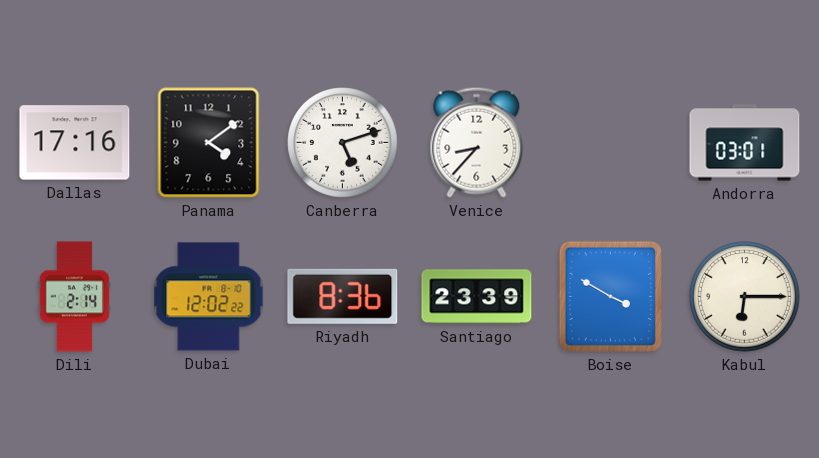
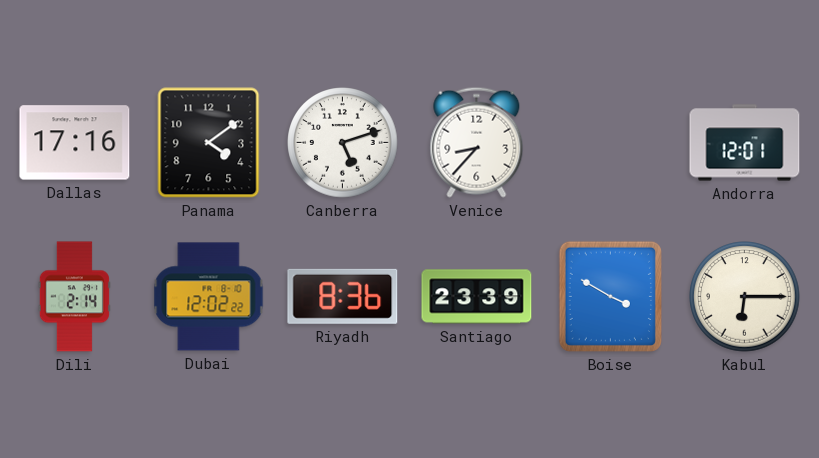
Andorra: 03:01 -> 12:01
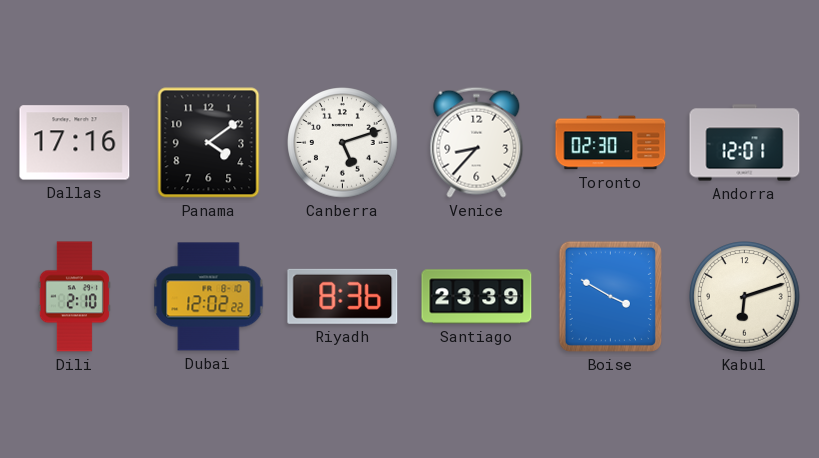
Toronto: none -> 02:30
Dili: 2:14 -> 2:10
Kabul: 6:15 -> 6:12
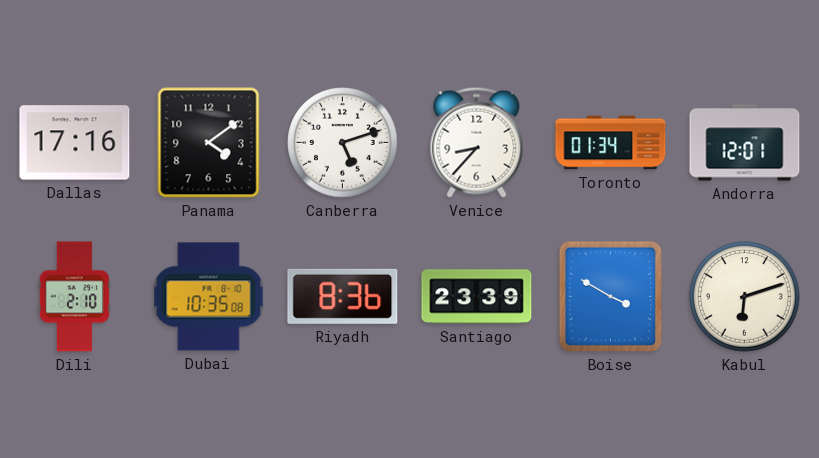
Toronto: 02:30 -> 01:34
Dubai: 12:02 -> 10:35
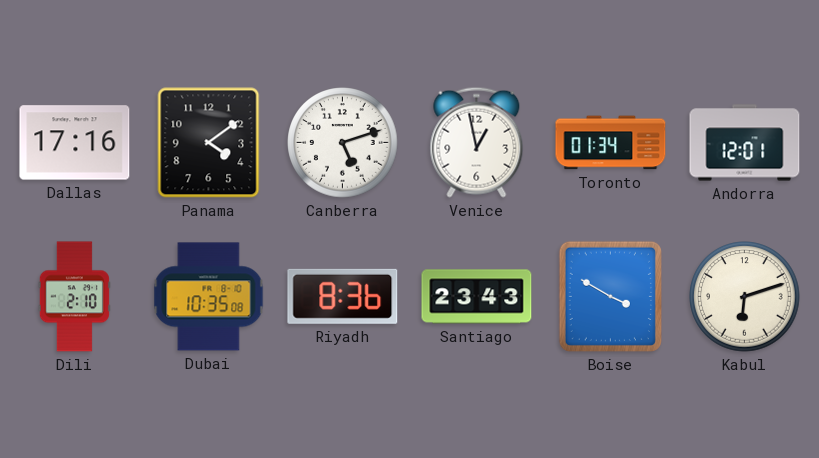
Venice: 8:37 -> 12:58
Santiago: 23:39 -> 23:43
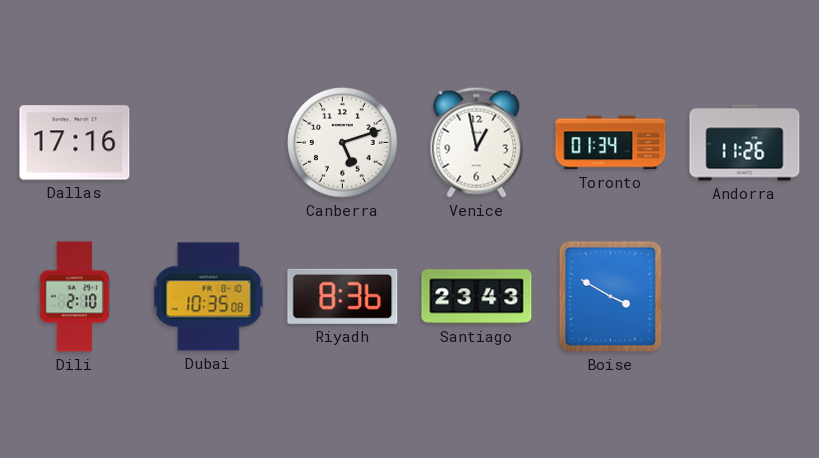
Panama: 4:09 -> none
Andorra: 12:01 -> 11:26
Kabul: 6:12 -> none
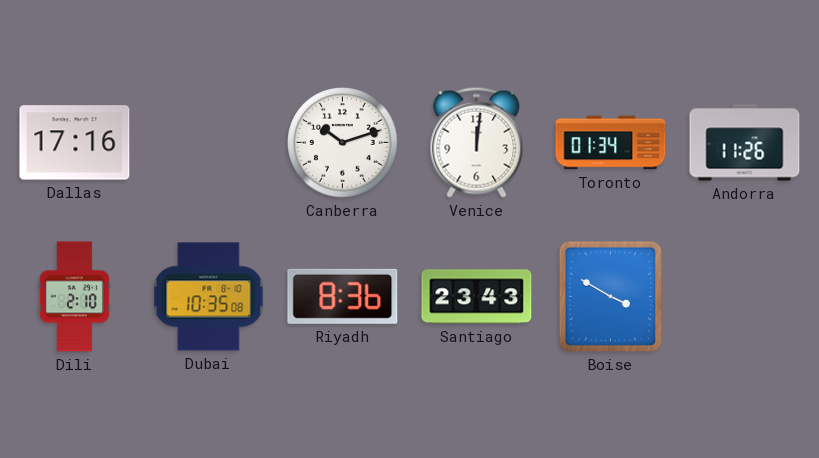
Canberra: 5:12 -> 10:12
Venice: 12:58 -> 12:01
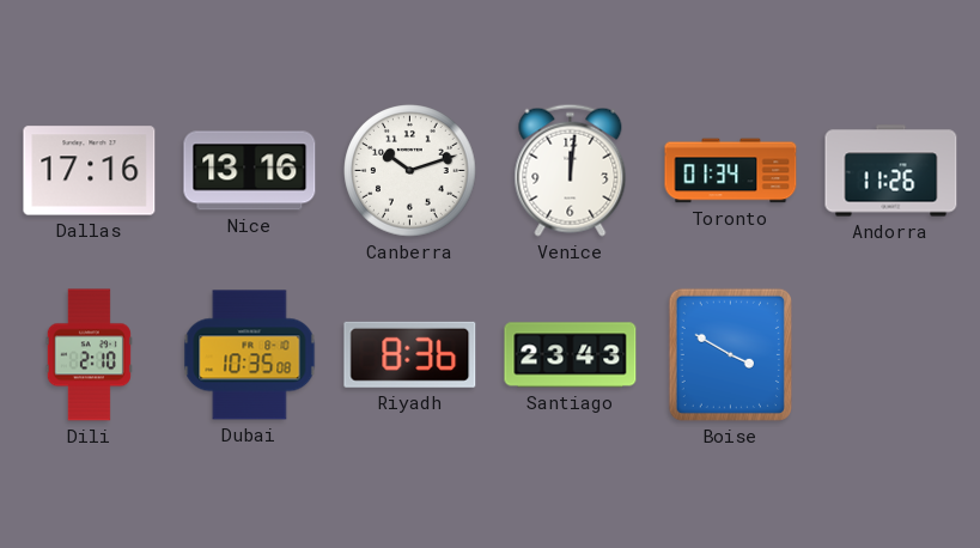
Nice: none -> 13:16
